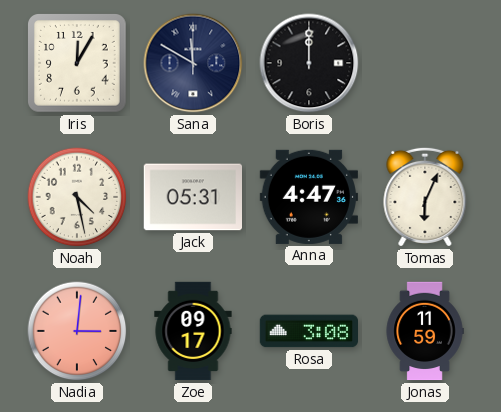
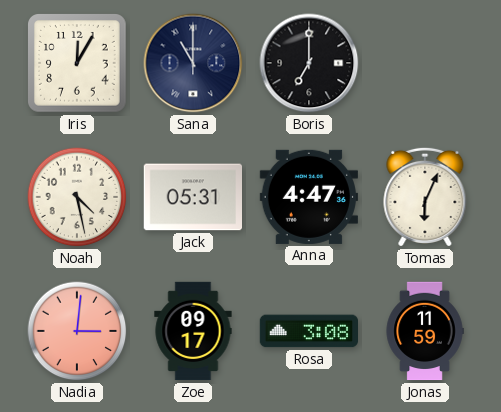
Sana: 11:50 -> 11:00
Boris: 12:00 -> 7:00
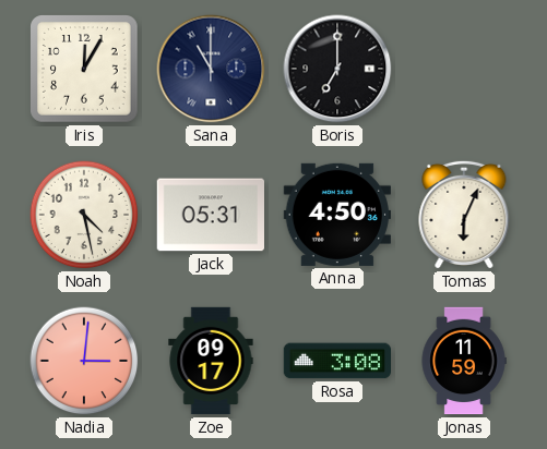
Anna: 4:47 -> 4:50
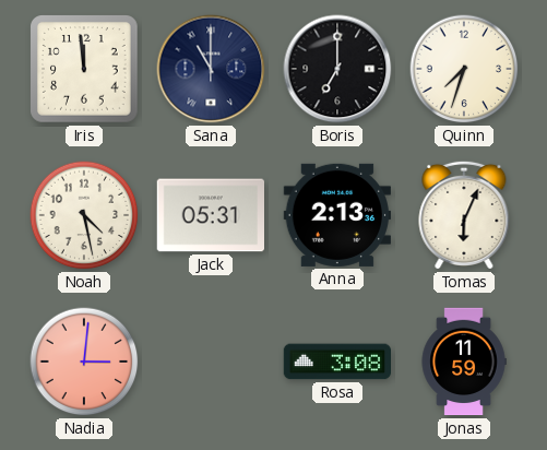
Iris: 12:05 -> 11:59
Quinn: none -> 7:33
Anna: 4:50 -> 2:13
Zoe: 09:17 -> none
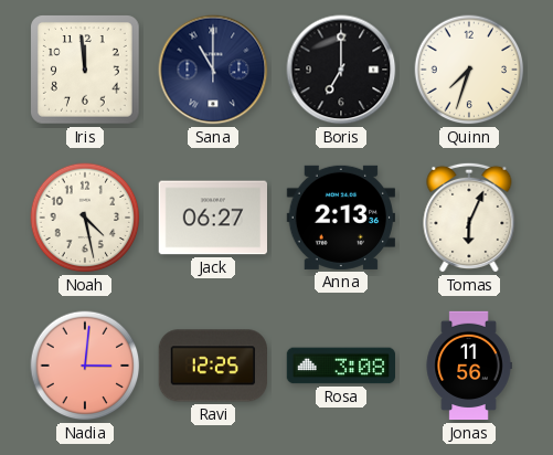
Jack: 05:31 -> 06:27
Ravi: none -> 12:25
Jonas: 11:59 -> 11:56
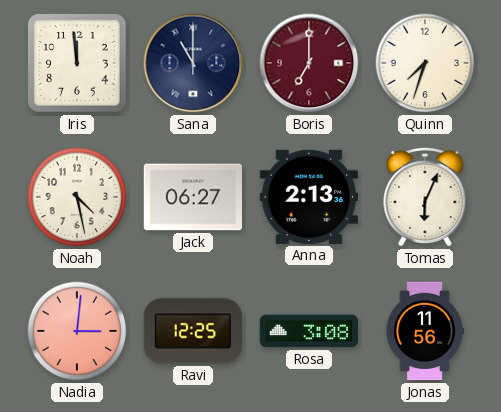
Boris dial: black -> burgundy
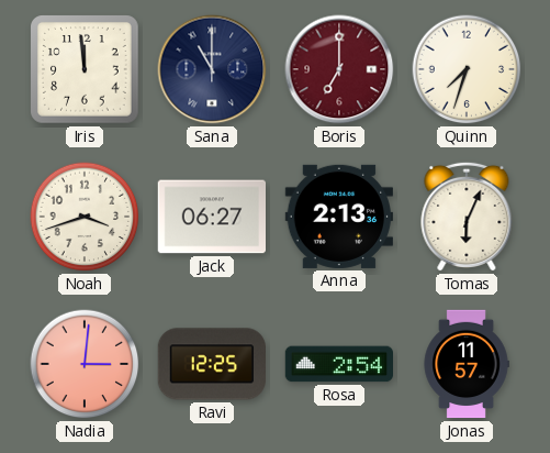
Noah: 4:28 -> 3:42
Rosa: 3:08 -> 2:54
Jonas: 11:56 -> 11:57
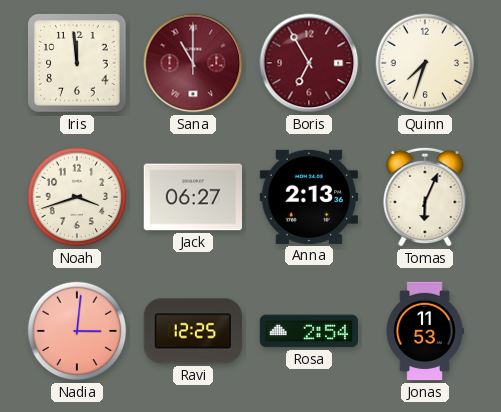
Sana dial: navy -> burgundy
Boris: 7:00 -> 6:55
Jonas: 11:57 -> 11:53
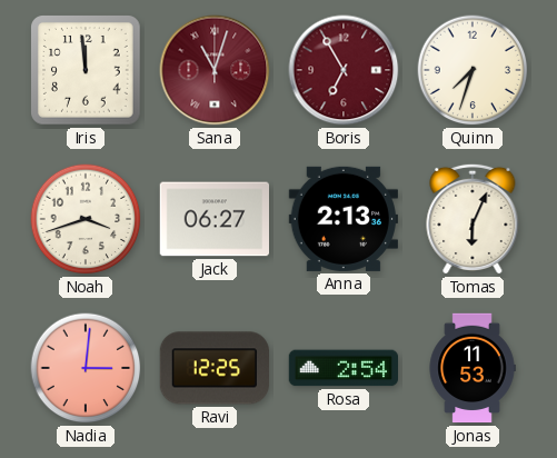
Sana: 11:00 -> 11:03
